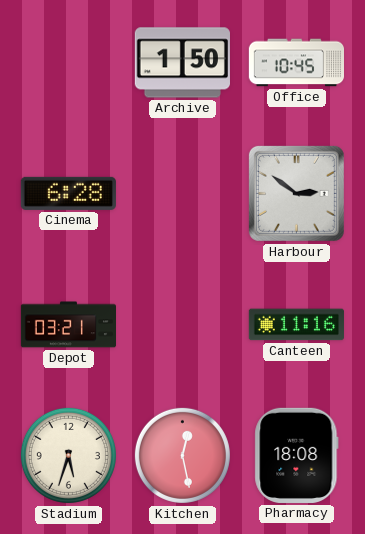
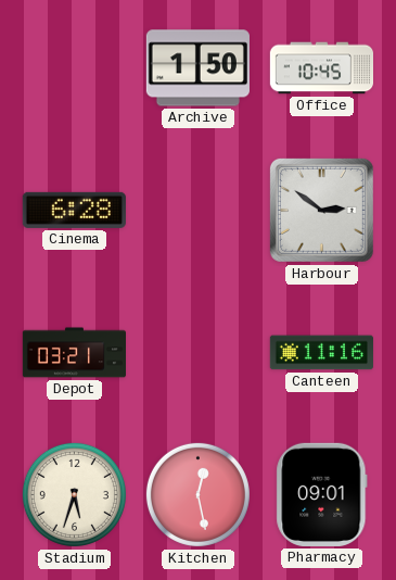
Pharmacy: 18:08 -> 09:01
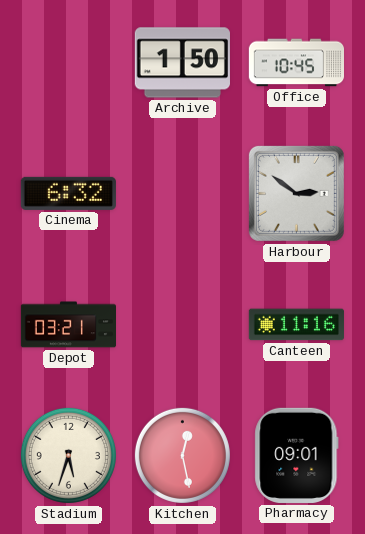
Cinema: 6:28 -> 6:32
